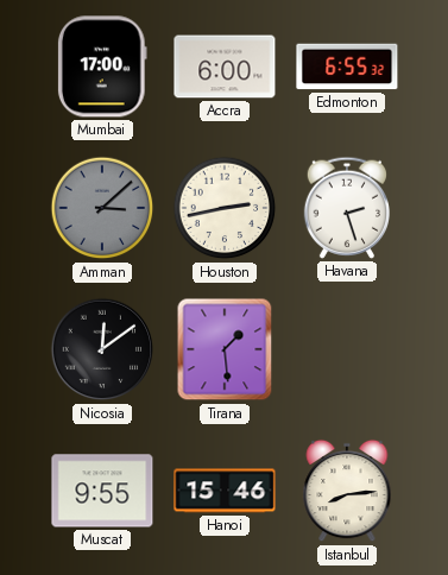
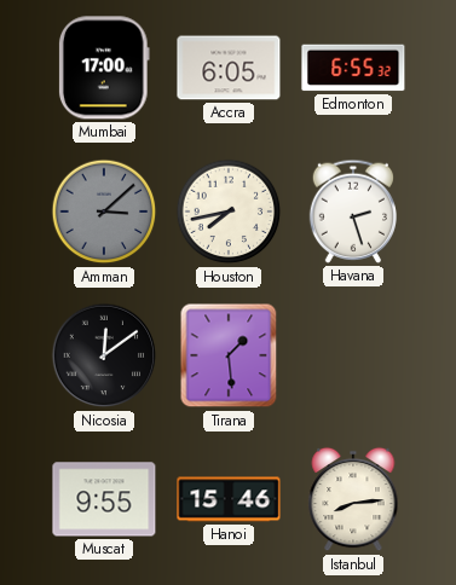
Accra: 6:00 -> 6:05
Houston: 2:43 -> 7:43
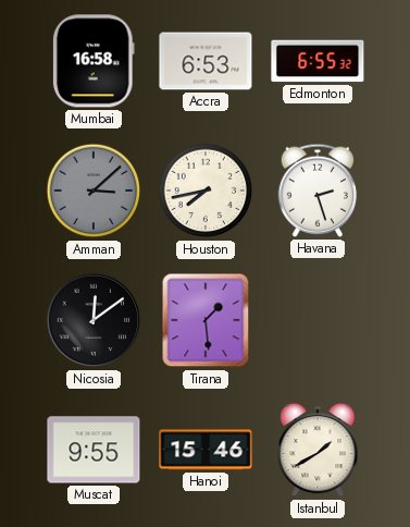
Mumbai: 17:00 -> 16:58
Accra: 6:05 -> 6:53
Istanbul: 8:14 -> 1:40
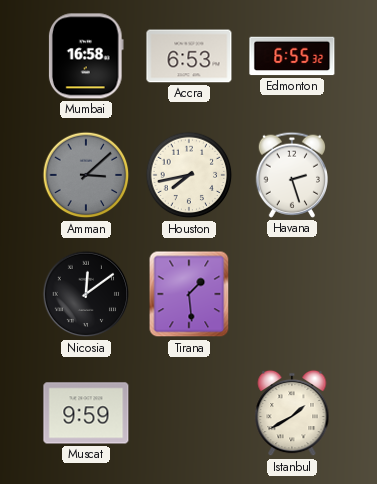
Muscat: 9:55 -> 9:59
Hanoi: 15:46 -> none
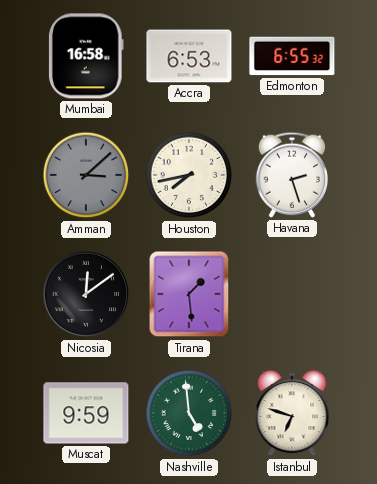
Nashville: none -> 4:59
Istanbul: 1:40 -> 6:48
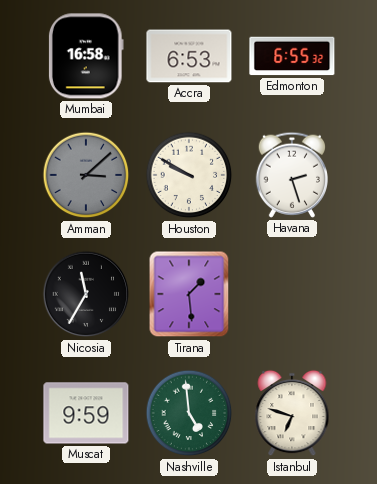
Houston: 7:43 -> 9:50
Nicosia: 12:09 -> 11:35
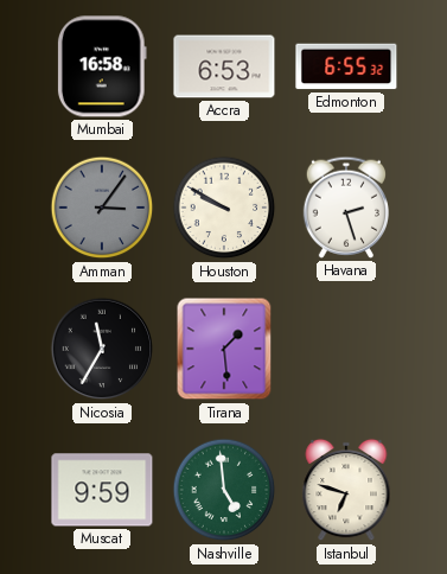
Amman: 3:08 -> 3:06
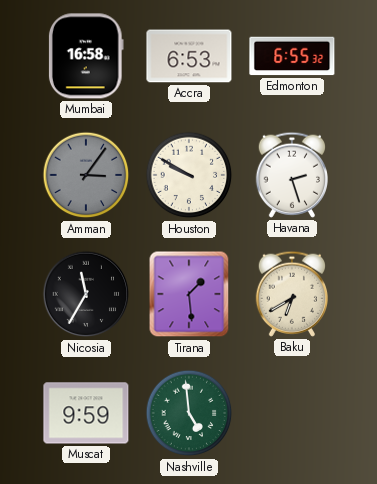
Baku: none -> 6:40
Istanbul: 6:48 -> none
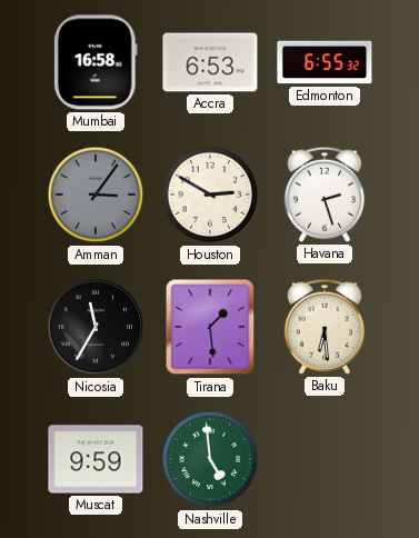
Houston: 9:50 -> 2:50
Baku: 6:40 -> 6:29
